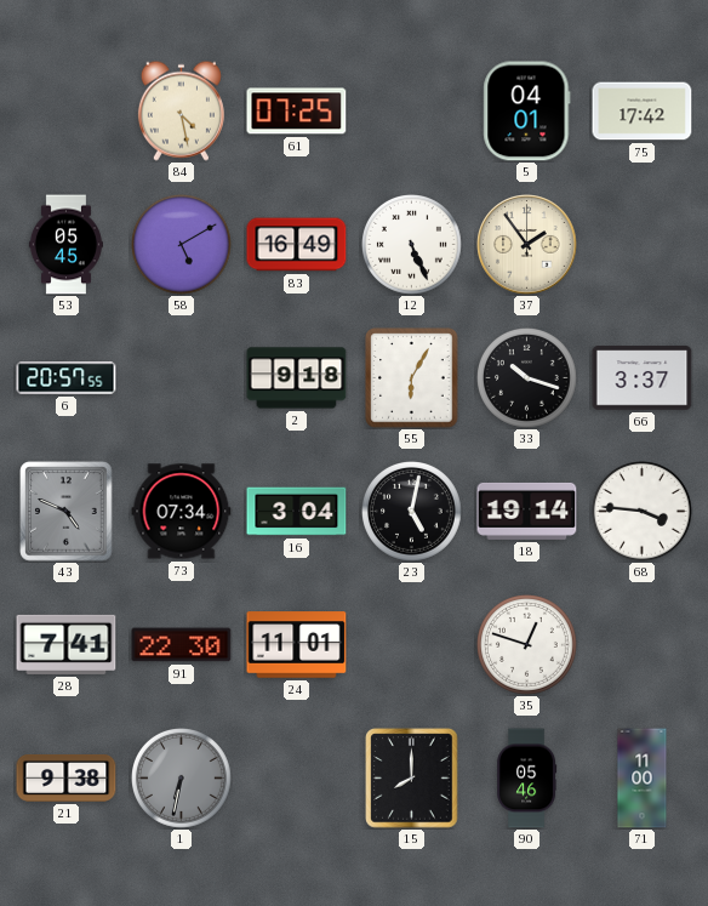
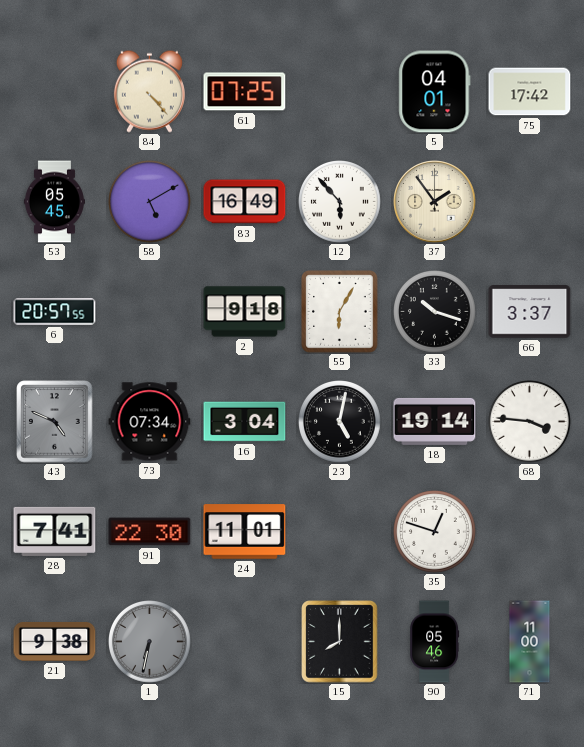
84: 4:28 -> 4:23
12: 5:26 -> 5:53
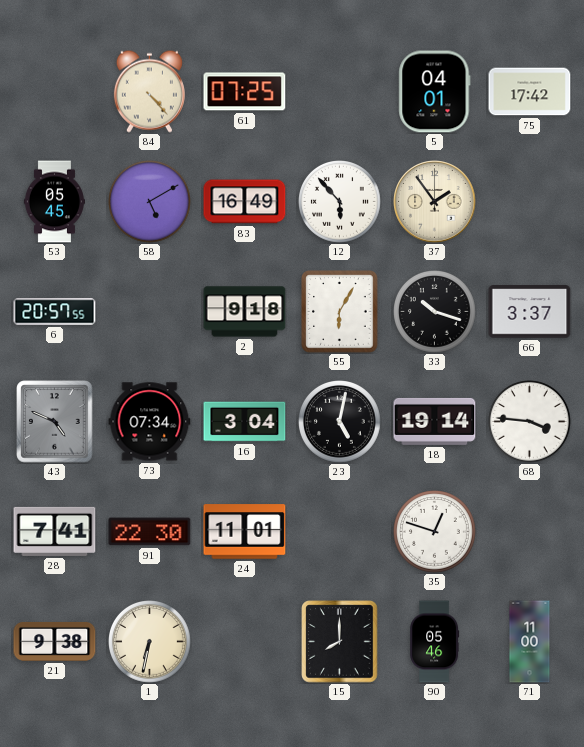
1 dial: grey -> cream
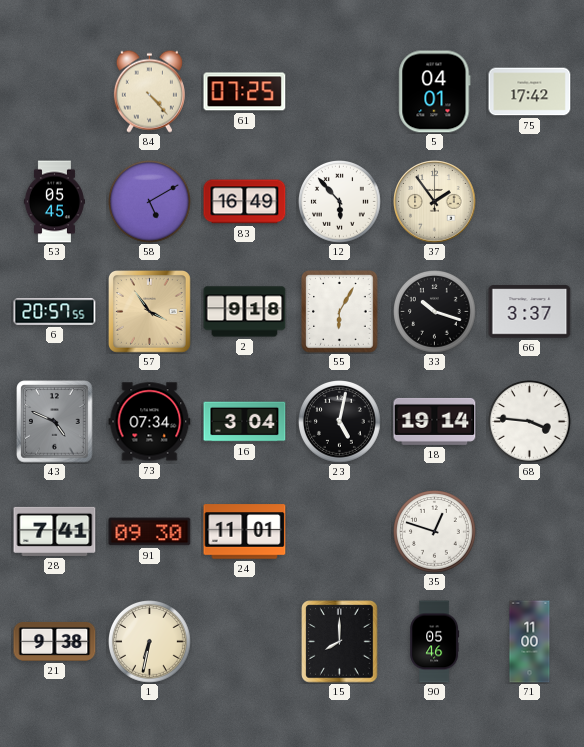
57: none -> 3:54
91: 22:30 -> 09:30
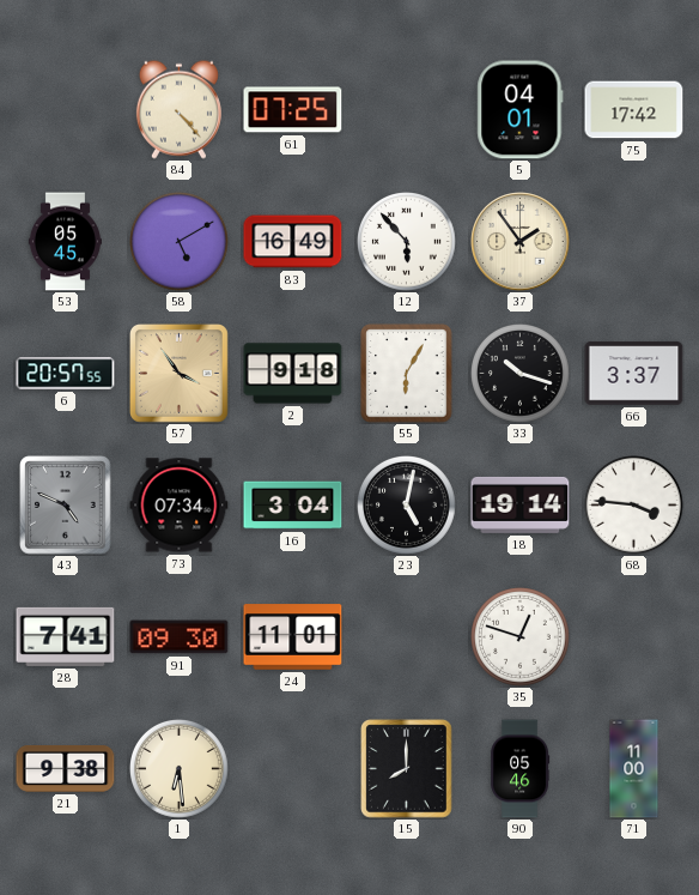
1: 6:32 -> 6:29
